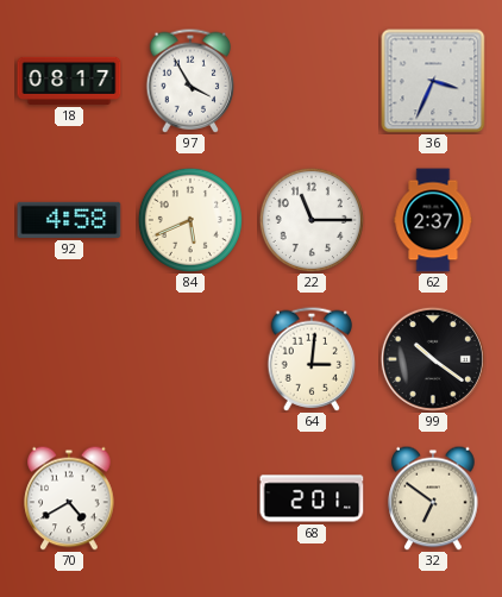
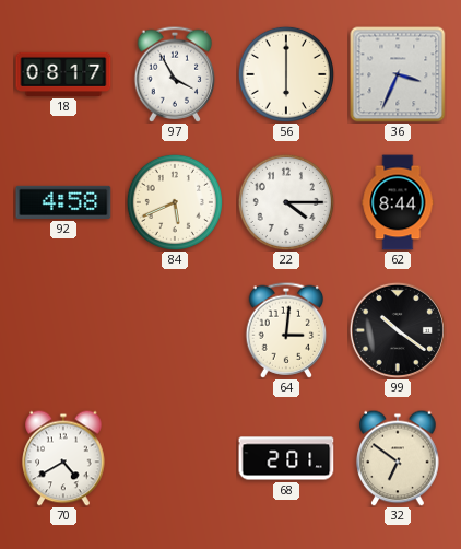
56: none -> 6:00
22: 11:15 -> 4:15
62: 2:37 -> 8:44
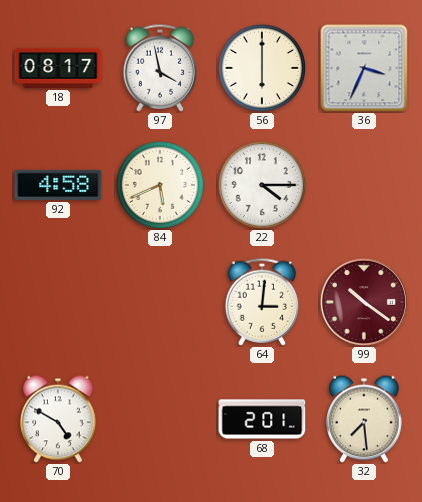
97: 3:55 -> 3:58
62: 8:44 -> none
99 dial: black -> burgundy
70: 4:40 -> 4:50
32: 6:51 -> 7:29
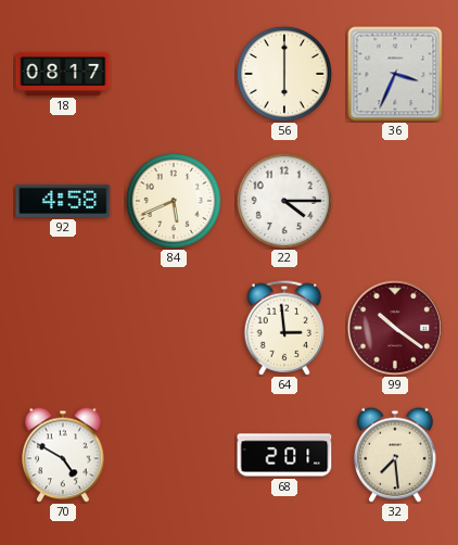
97: 3:58 -> none
64: 3:01 -> 2:59
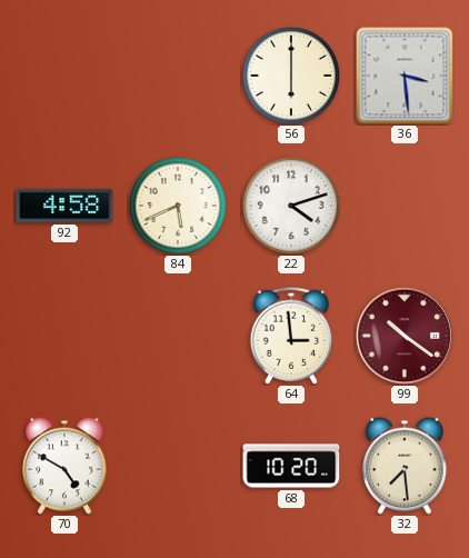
18: 08:17 -> none
36: 3:34 -> 3:29
22: 4:15 -> 4:12
68: 2:01 -> 10:20
